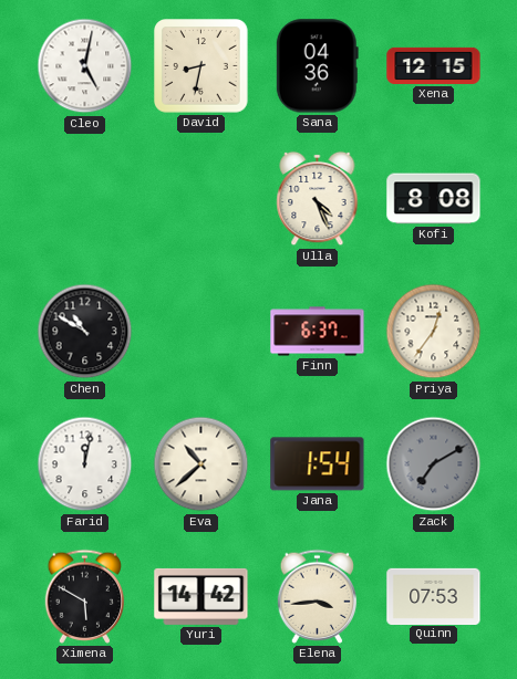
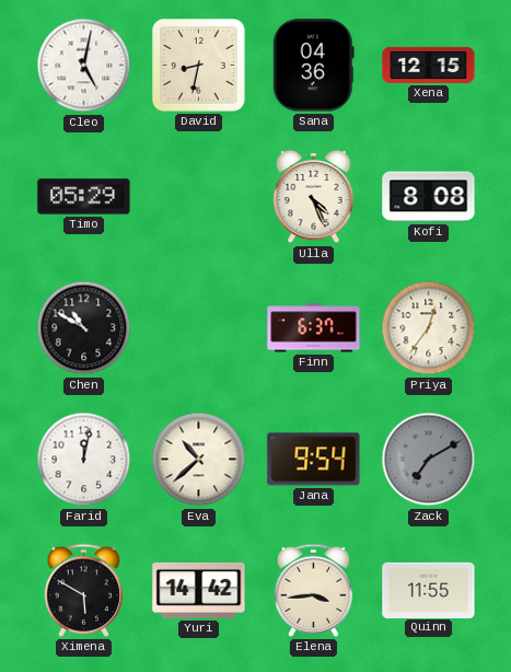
Timo: none -> 05:29
Jana: 1:54 -> 9:54
Quinn: 07:53 -> 11:55
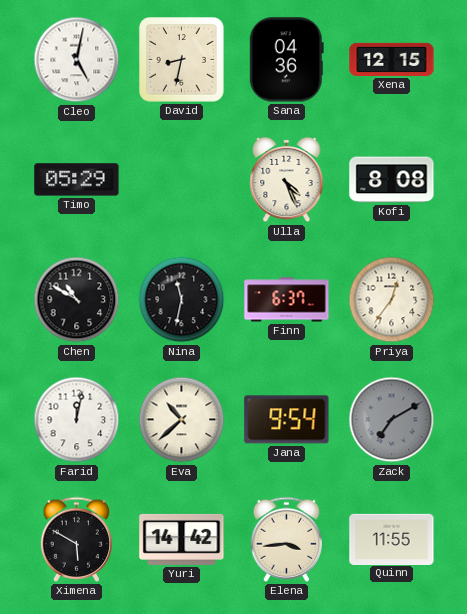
Nina: none -> 11:32
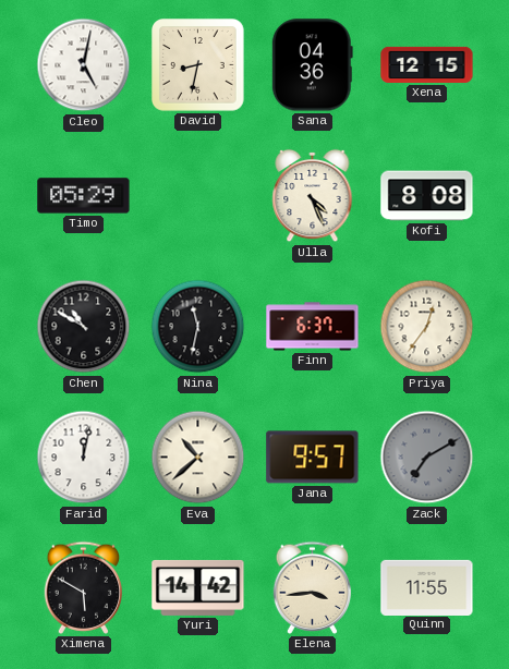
Jana: 9:54 -> 9:57
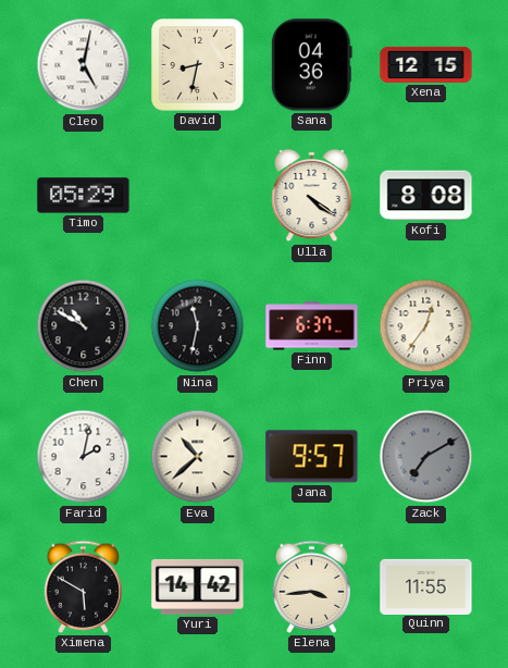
Ulla: 4:26 -> 4:21
Farid: 12:02 -> 2:02
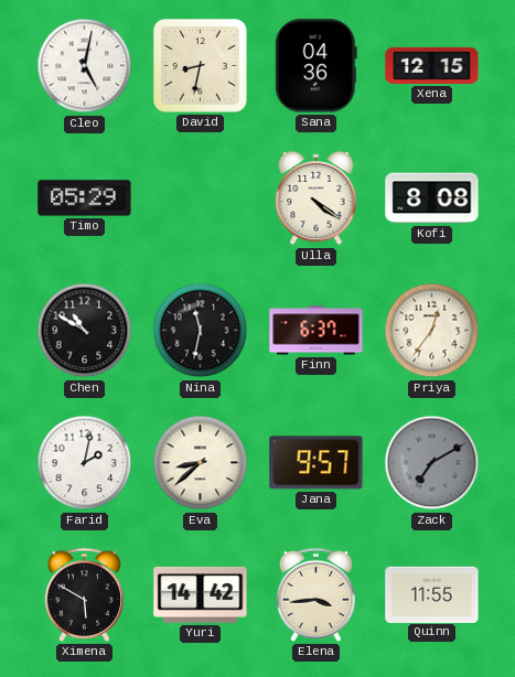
Eva: 10:38 -> 8:38
